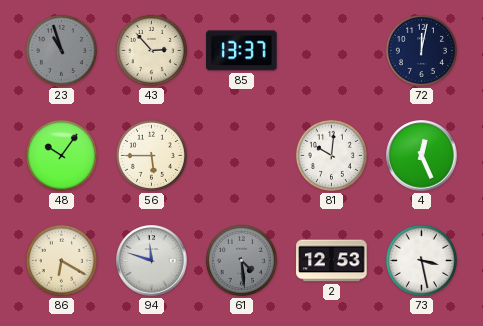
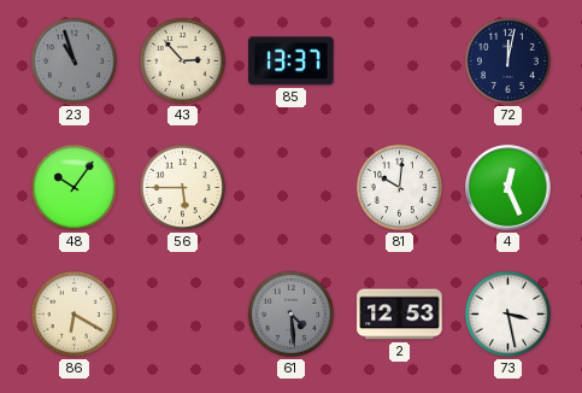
94: 11:48 -> none
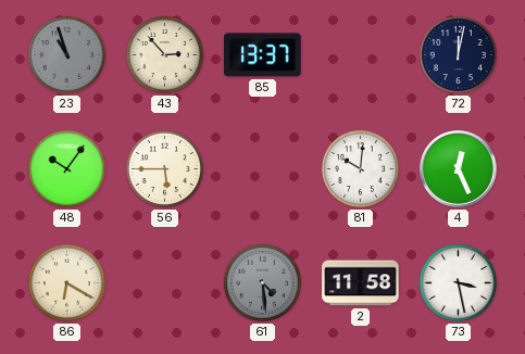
2: 12:53 -> 11:58
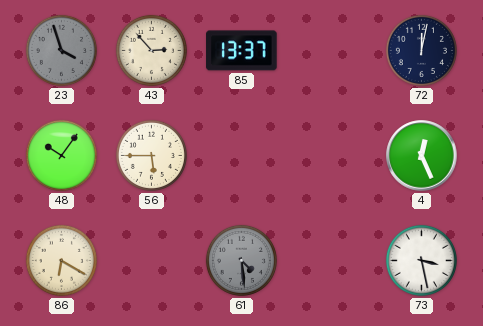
23: 10:57 -> 3:57
81: 10:01 -> none
2: 11:58 -> none
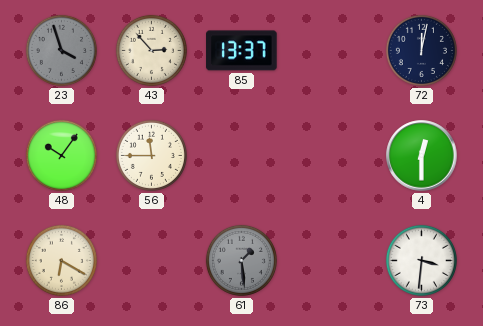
56: 5:45 -> 11:45
4: 12:26 -> 12:30
61: 4:29 -> 1:29
73: 3:28 -> 3:31
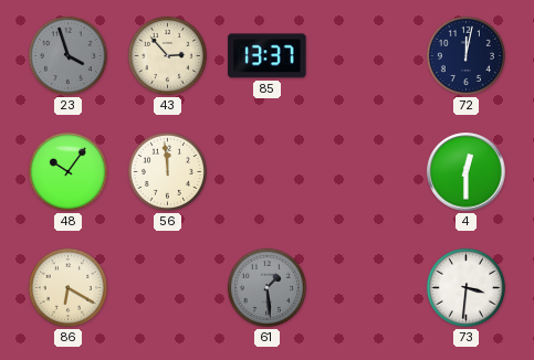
56: 11:45 -> 11:59
